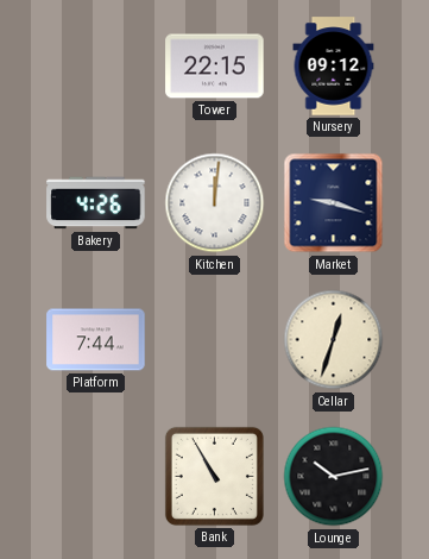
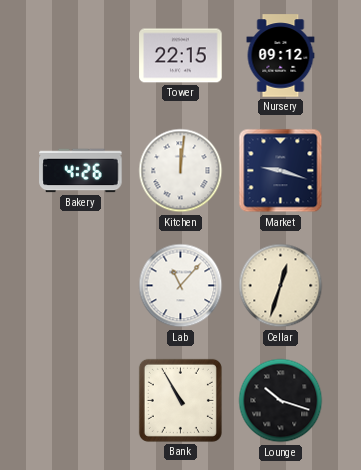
Platform: 7:44 -> none
Lab: none -> 11:07
Lounge: 10:13 -> 10:18
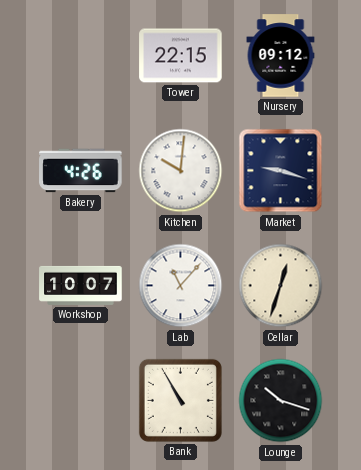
Kitchen: 12:01 -> 10:01
Workshop: none -> 10:07
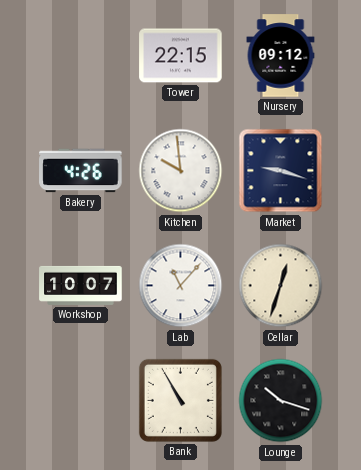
Kitchen: 10:01 -> 9:59
